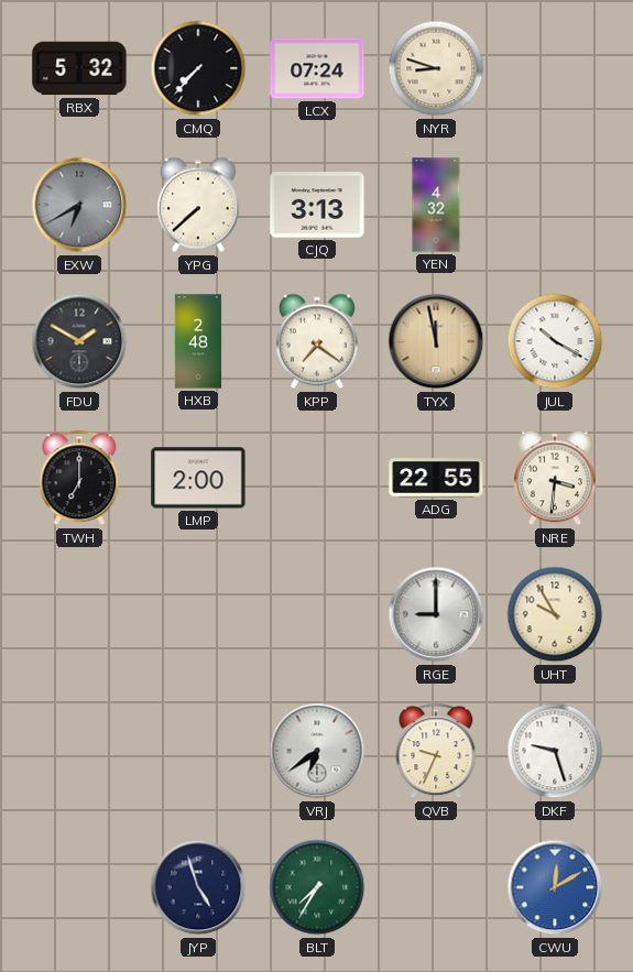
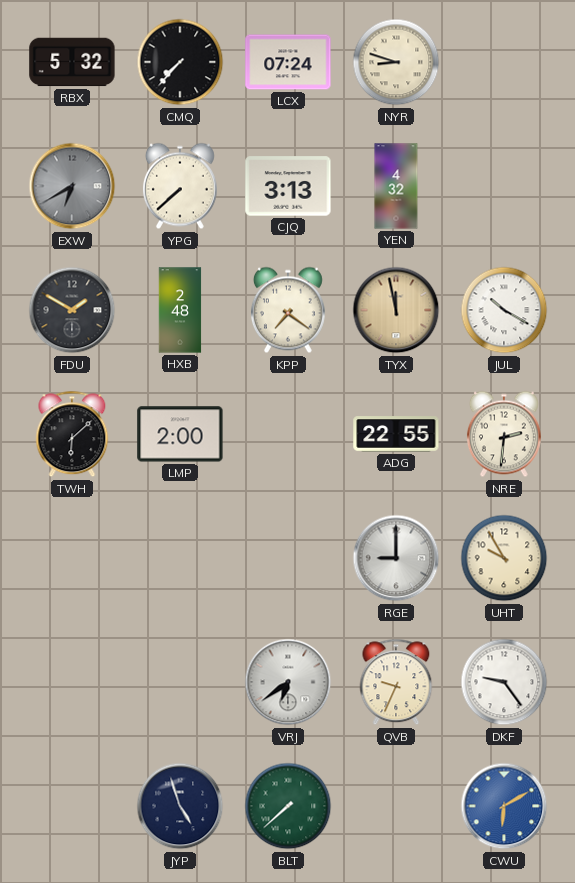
TWH: 7:00 -> 6:08
NRE: 3:31 -> 2:31
DKF: 9:27 -> 9:24
BLT: 7:35 -> 7:38
CWU: 12:10 -> 6:10
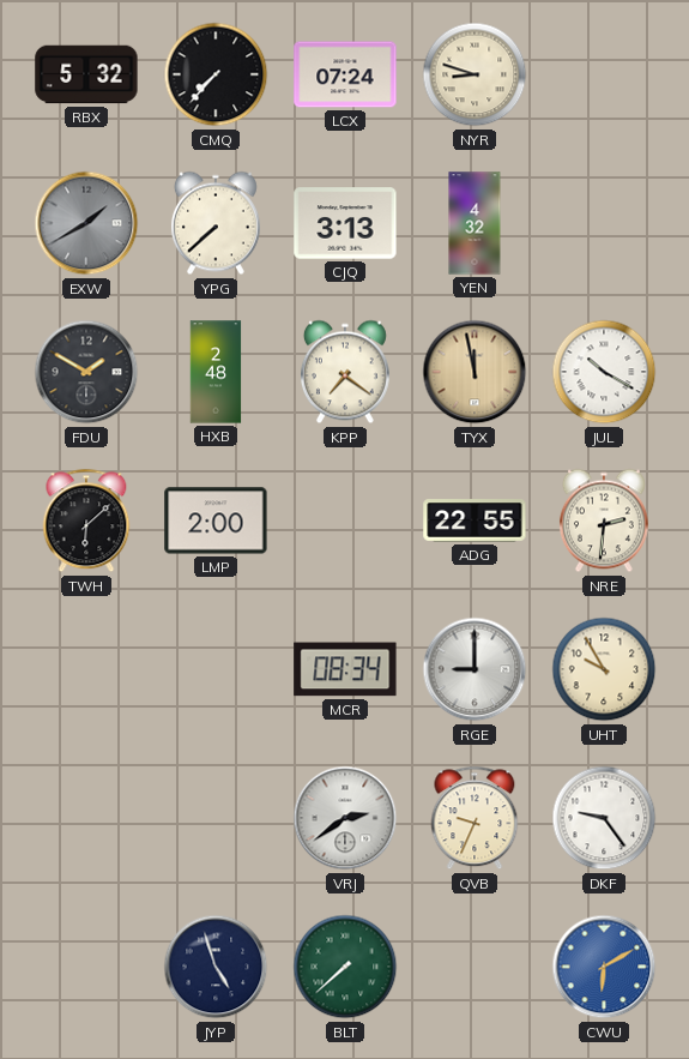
EXW: 6:40 -> 1:40
MCR: none -> 08:34
VRJ: 6:39 -> 2:39
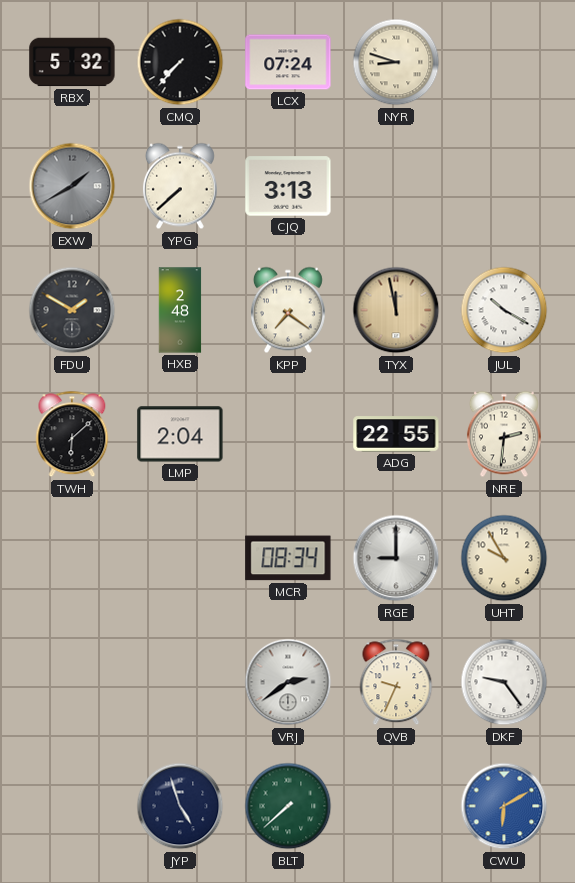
YEN: 4:32 -> none
LMP: 2:00 -> 2:04
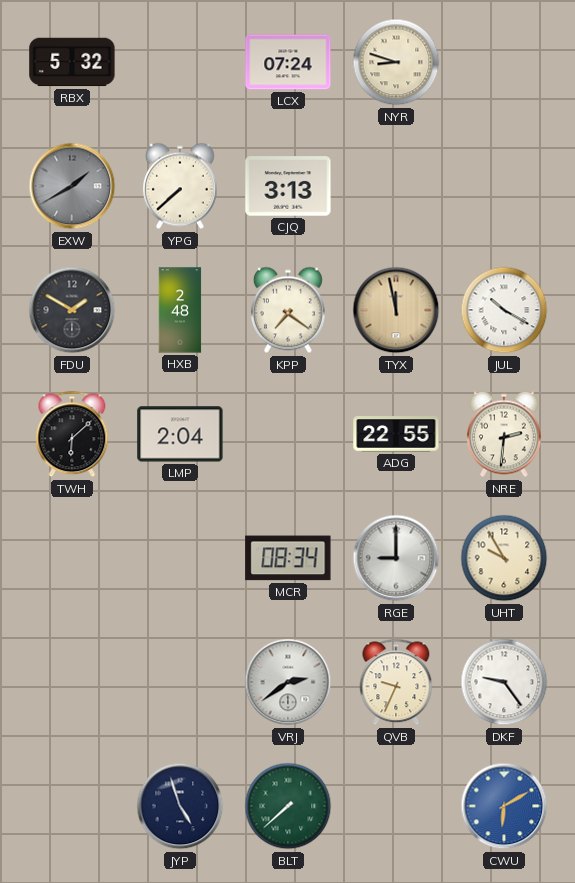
CMQ: 7:37 -> none
